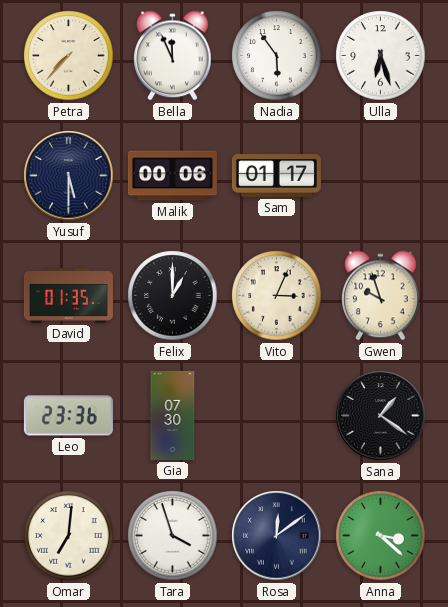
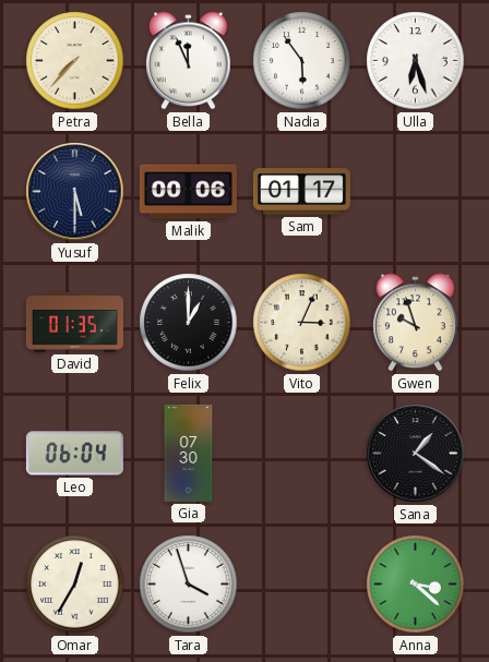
Leo: 23:36 -> 06:04
Omar: 7:01 -> 12:35
Rosa: 12:09 -> none
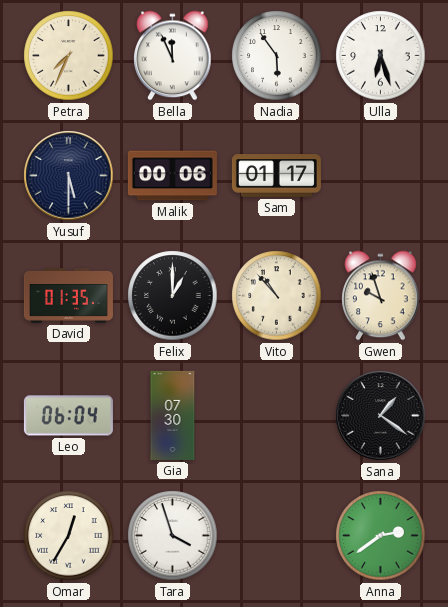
Petra: 7:37 -> 7:34
Vito: 3:04 -> 10:53
Anna: 3:22 -> 2:39
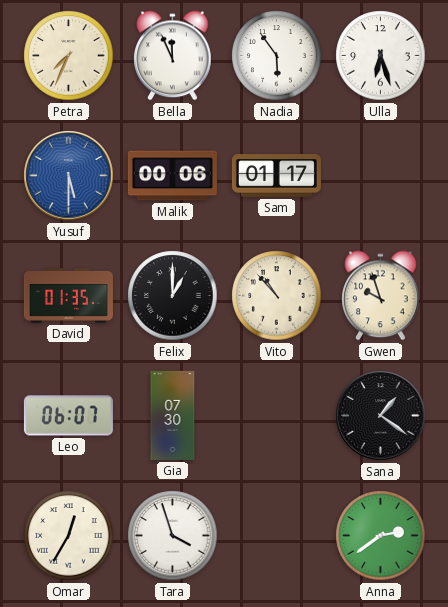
Yusuf dial: navy -> blue
Leo: 06:04 -> 06:07
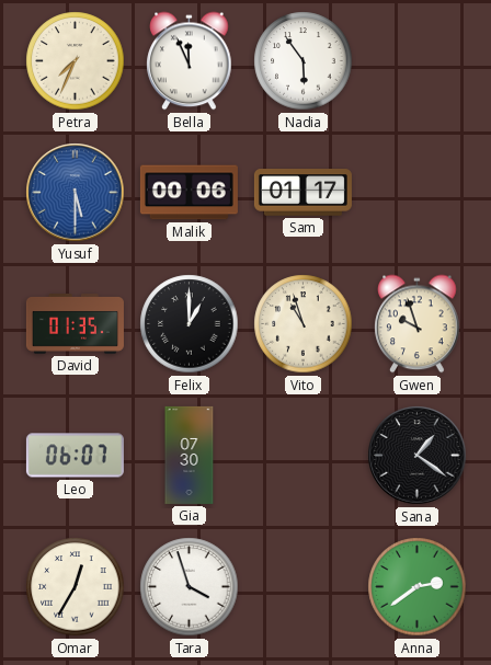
Ulla: 6:27 -> none
Vito: 10:53 -> 10:57
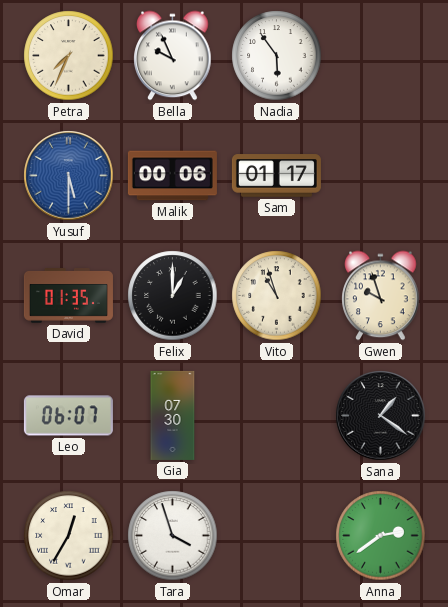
Bella: 11:56 -> 9:56
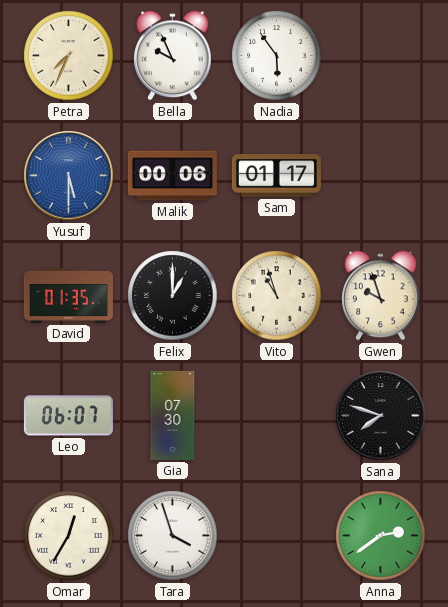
Sana: 1:21 -> 7:48
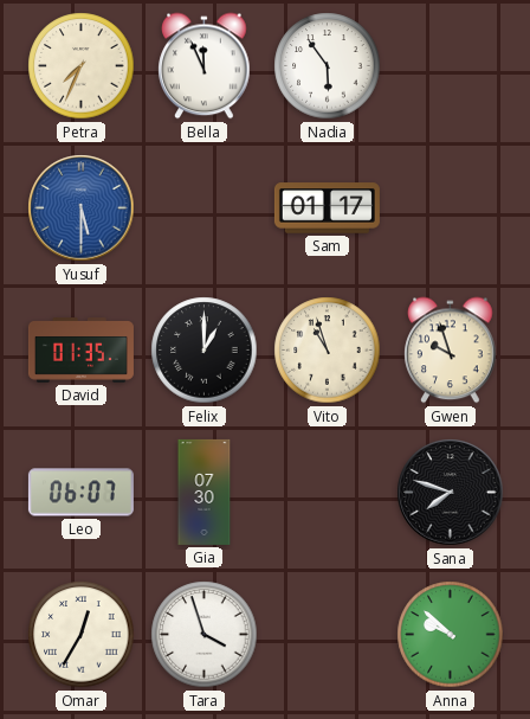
Bella: 9:56 -> 11:56
Malik: 00:06 -> none
Anna: 2:39 -> 9:52
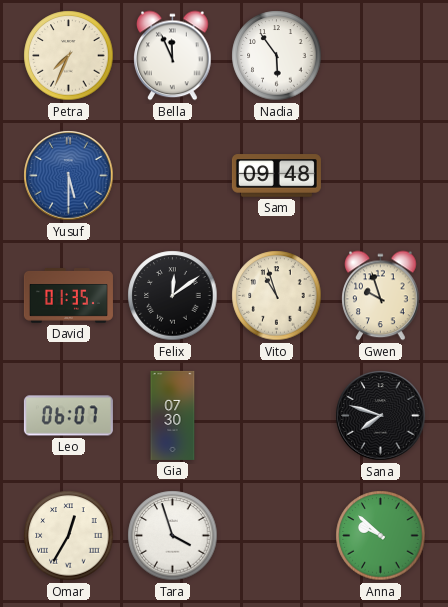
Sam: 01:17 -> 09:48
Felix: 1:00 -> 12:09
